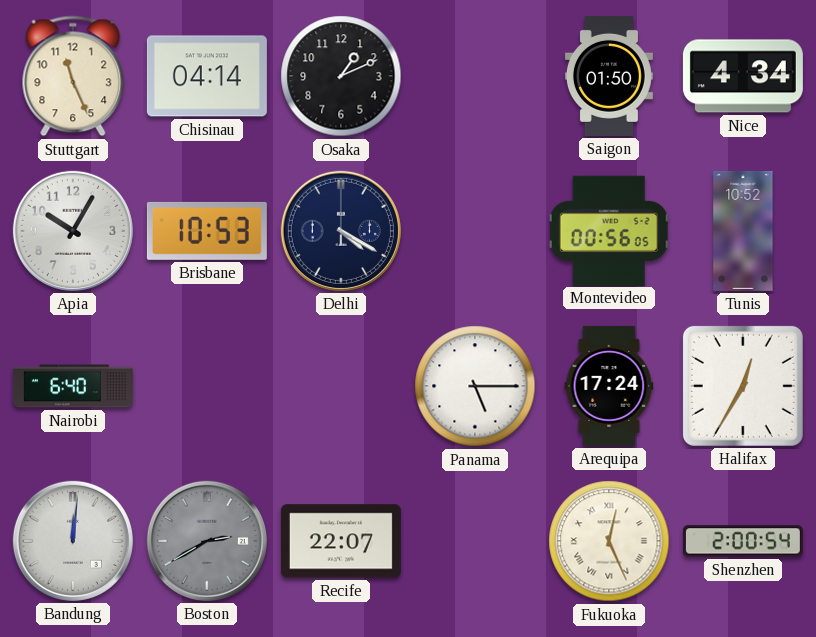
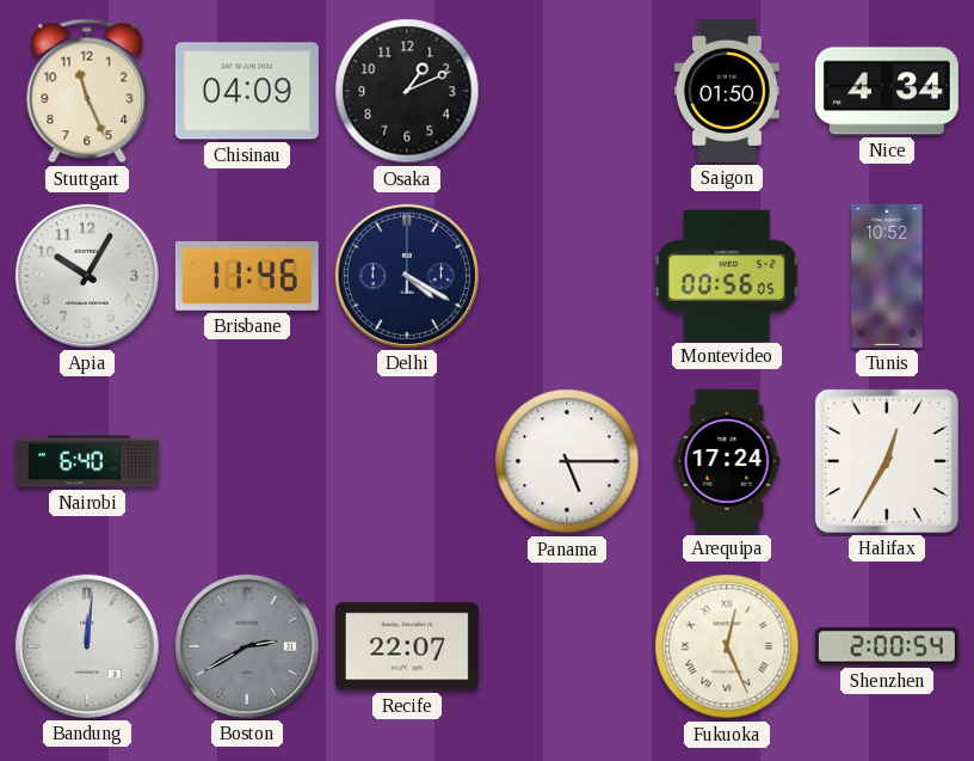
Chisinau: 04:14 -> 04:09
Brisbane: 10:53 -> 11:46
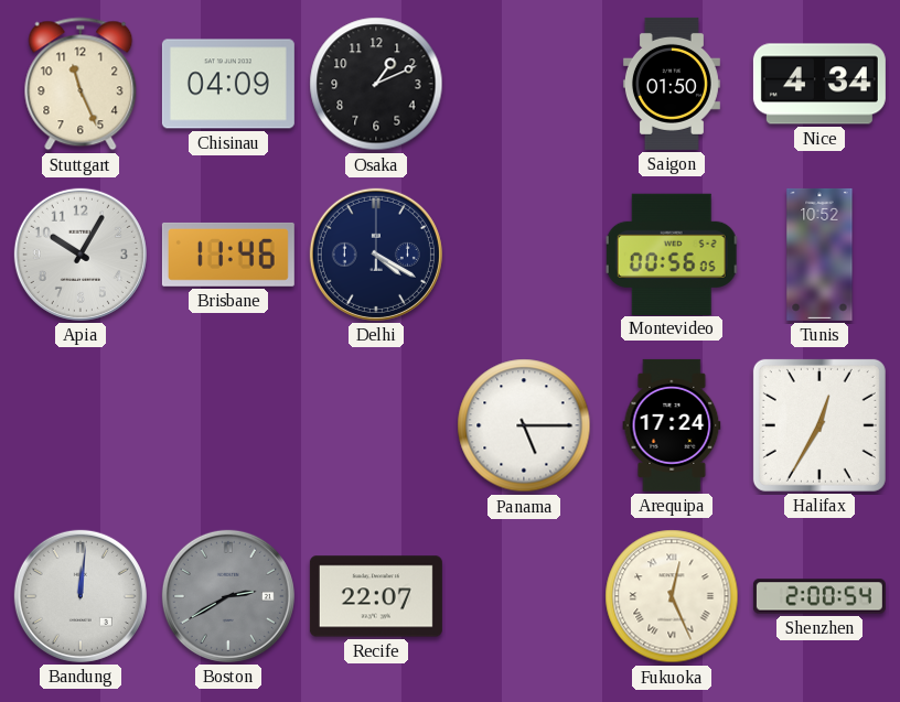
Nairobi: 6:40 -> none
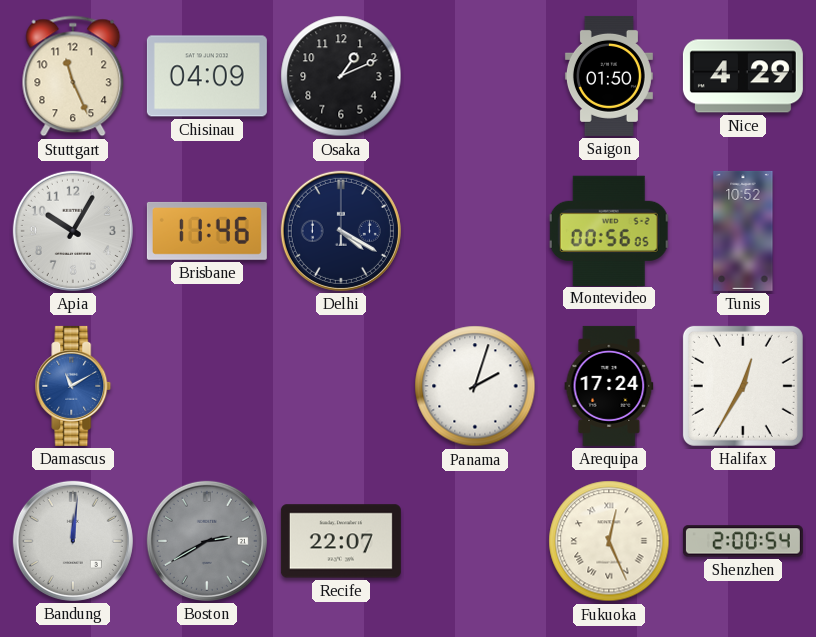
Nice: 4:34 -> 4:29
Damascus: none -> 11:10
Panama: 5:15 -> 2:03
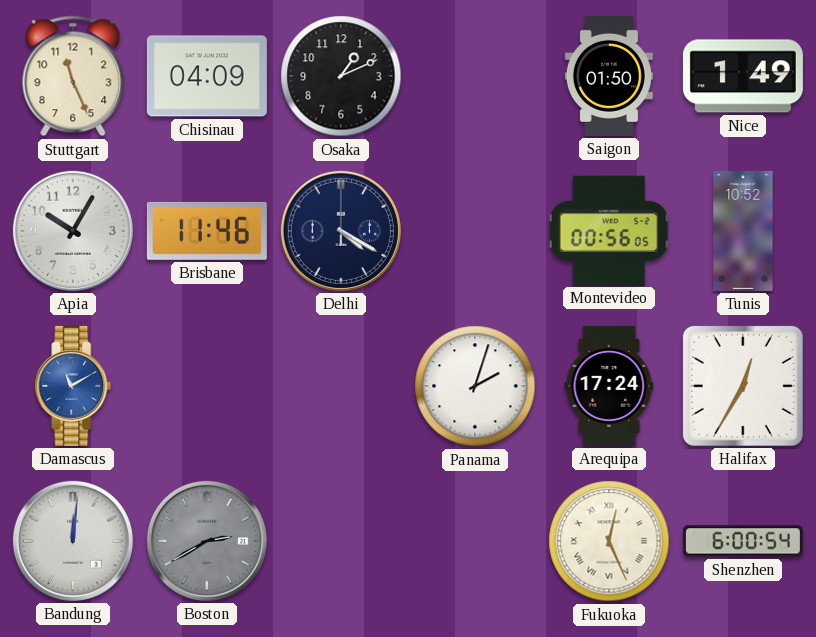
Nice: 4:29 -> 1:49
Recife: 22:07 -> none
Shenzhen: 2:00 -> 6:00
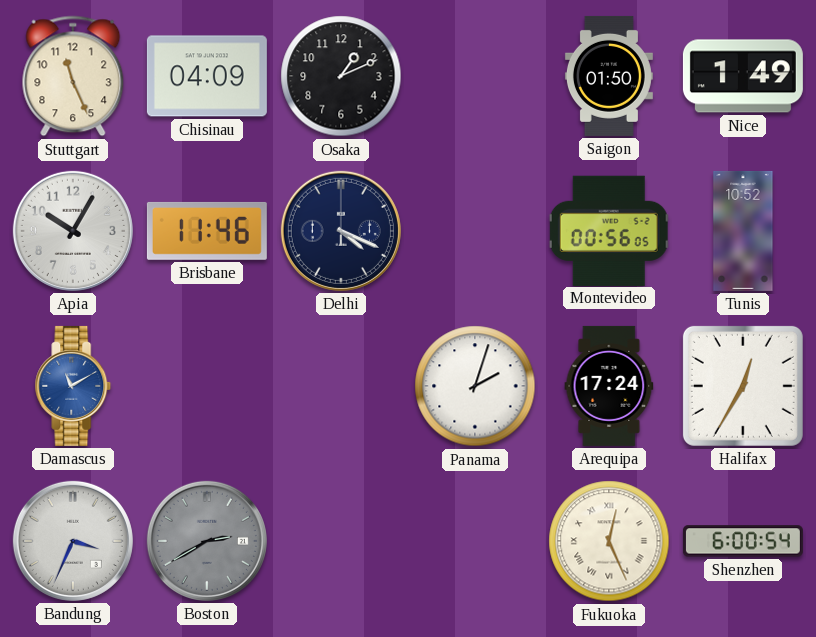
Delhi: 4:20 -> 4:19
Bandung: 12:01 -> 3:34
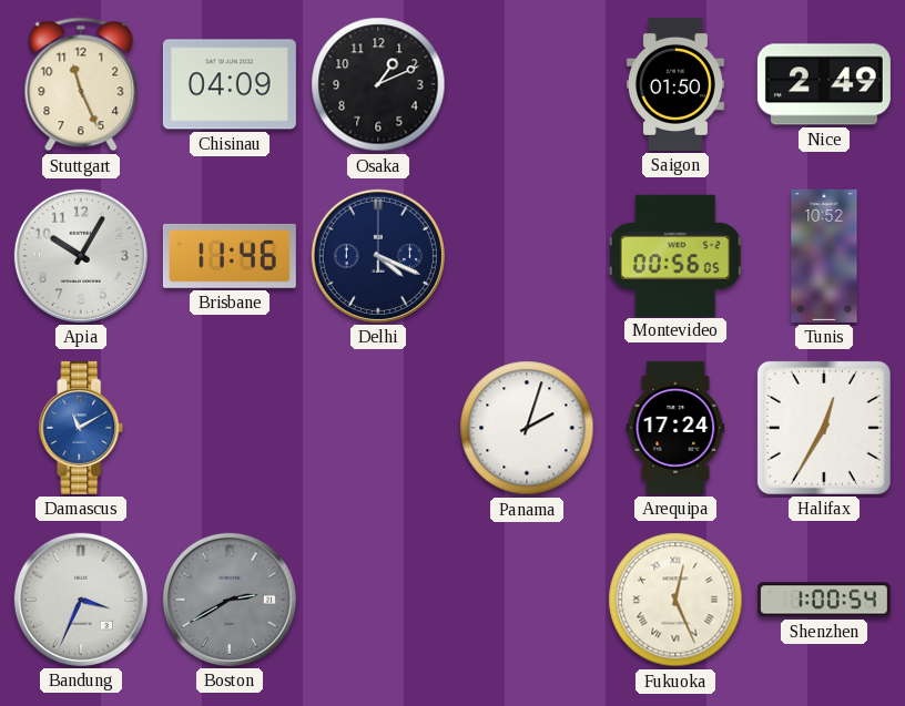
Nice: 1:49 -> 2:49
Shenzhen: 6:00 -> 1:00
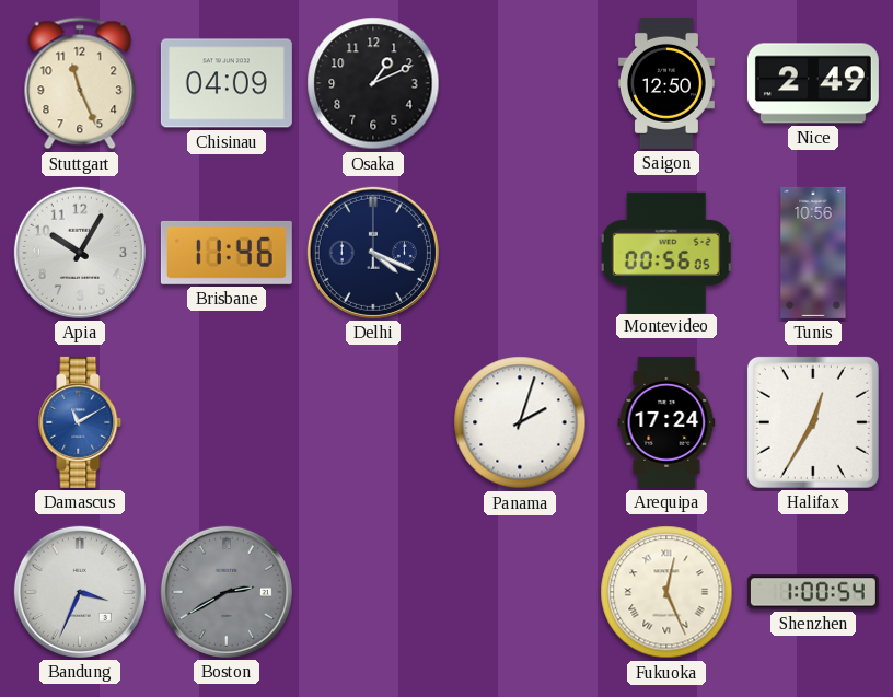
Saigon: 01:50 -> 12:50
Tunis: 10:52 -> 10:56
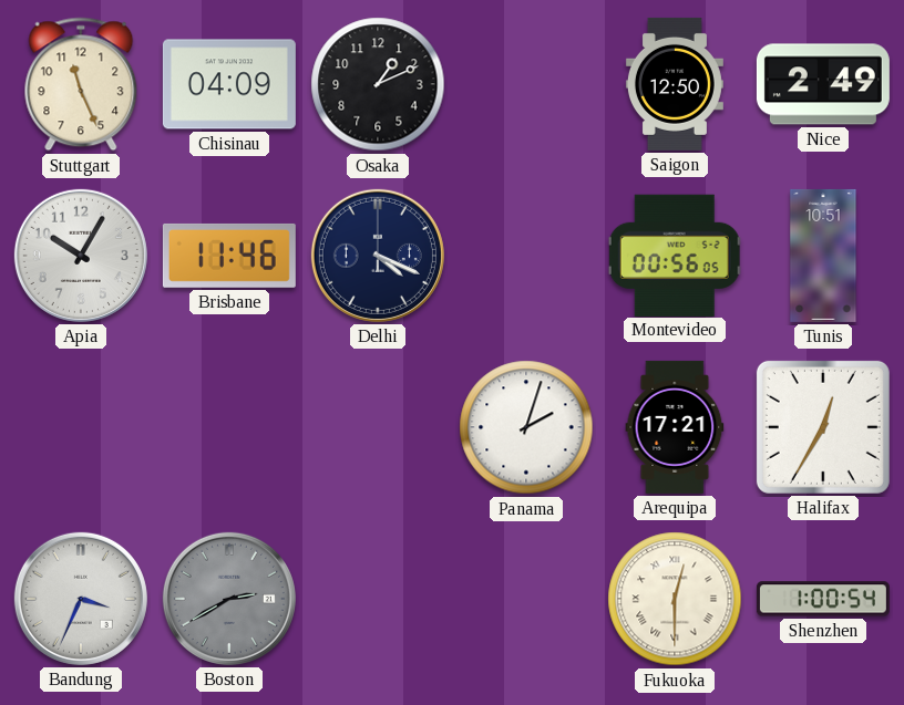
Tunis: 10:56 -> 10:51
Damascus: 11:10 -> none
Arequipa: 17:24 -> 17:21
Fukuoka: 12:26 -> 12:30
